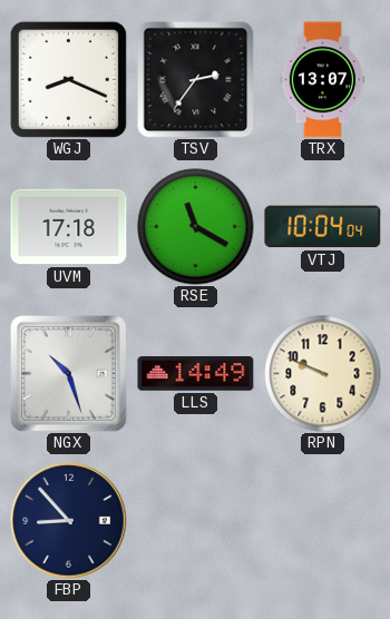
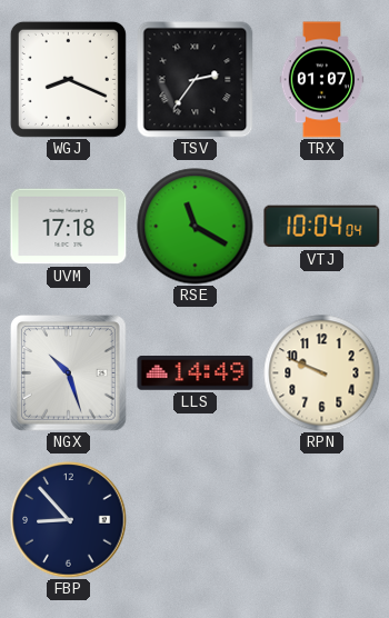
TRX: 13:07 -> 01:07
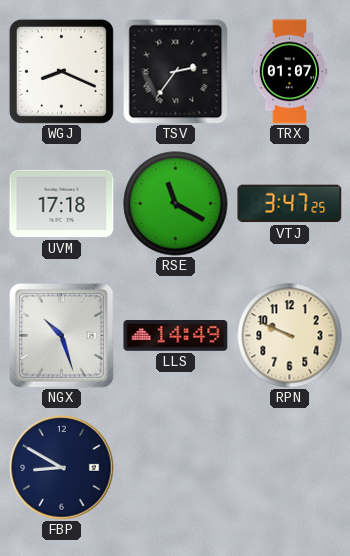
VTJ: 10:04 -> 3:47
FBP: 8:53 -> 8:50
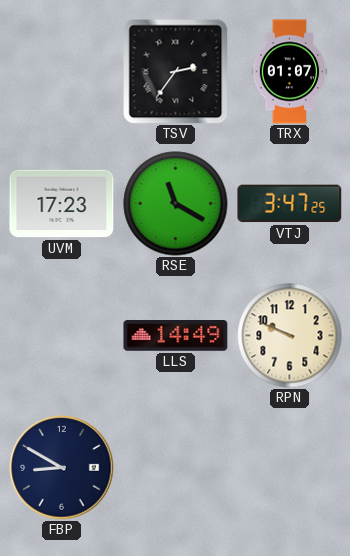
WGJ: 8:19 -> none
UVM: 17:18 -> 17:23
NGX: 10:27 -> none
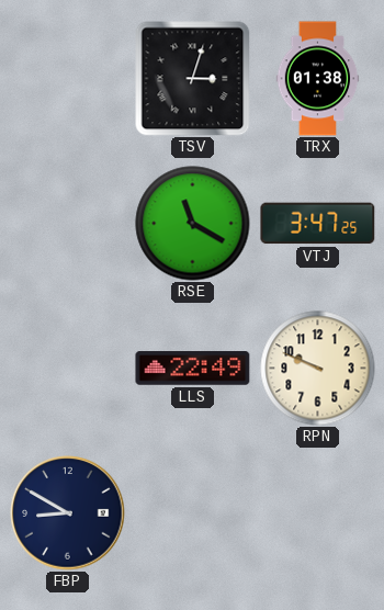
TSV: 2:36 -> 3:03
TRX: 01:07 -> 01:38
UVM: 17:23 -> none
LLS: 14:49 -> 22:49
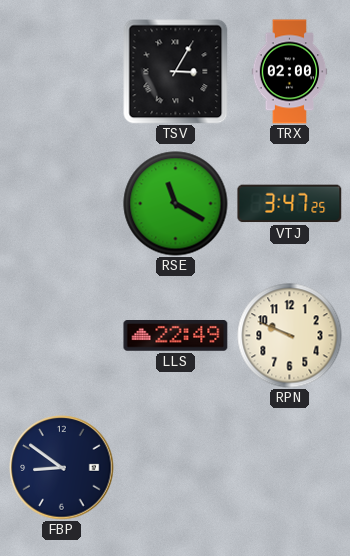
TSV: 3:03 -> 3:05
TRX: 01:38 -> 02:00
FBP: 8:50 -> 8:51
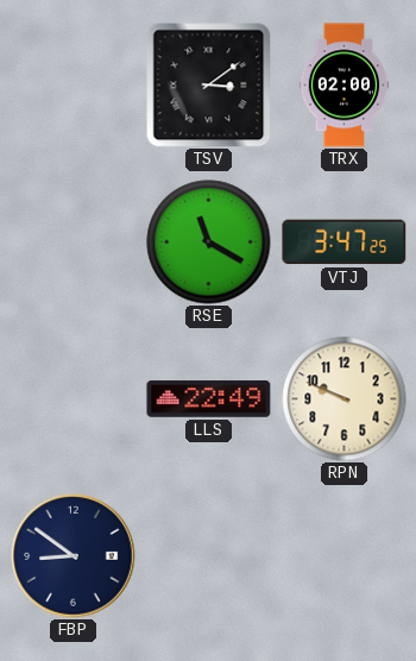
TSV: 3:05 -> 3:09
